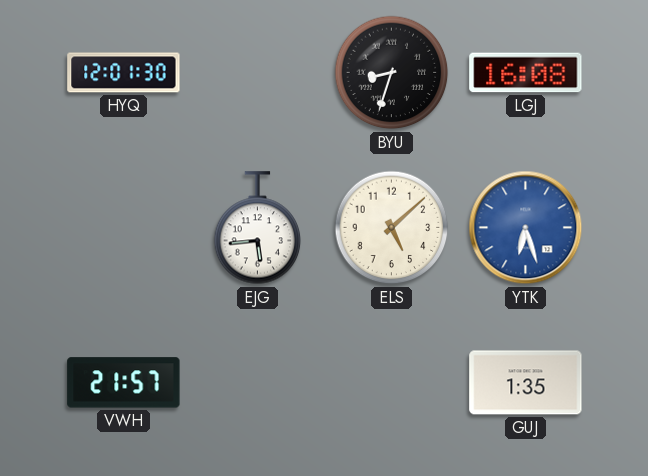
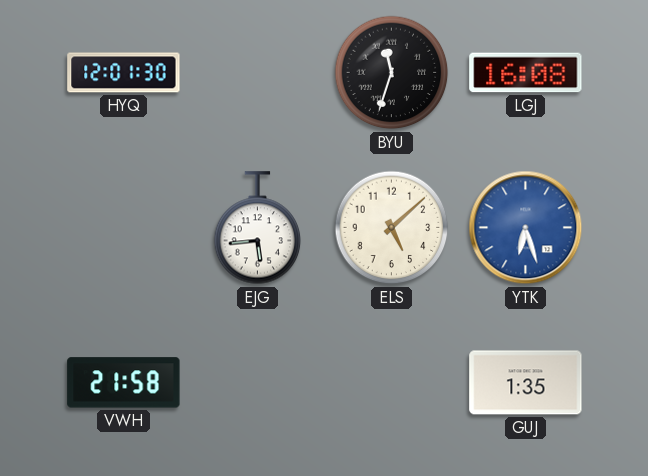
BYU: 8:33 -> 11:33
VWH: 21:57 -> 21:58
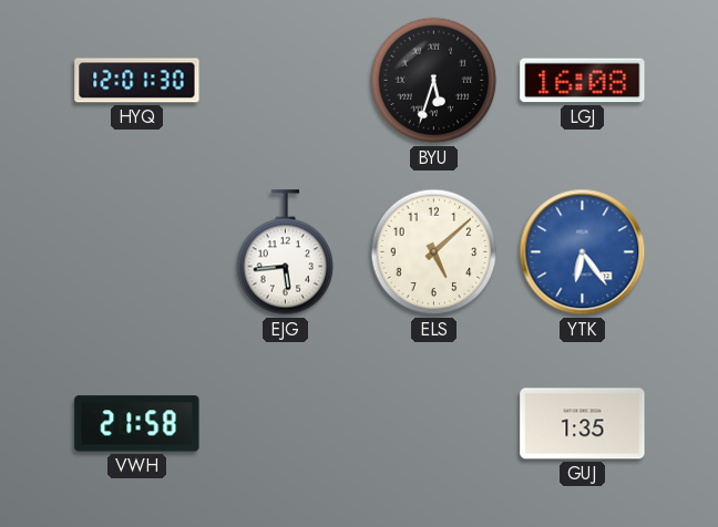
BYU: 11:33 -> 5:33
YTK: 6:27 -> 6:24
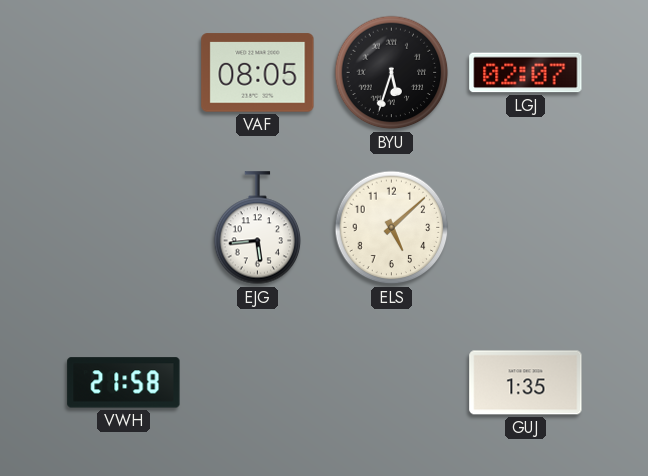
HYQ: 12:01 -> none
VAF: none -> 08:05
LGJ: 16:08 -> 02:07
YTK: 6:24 -> none
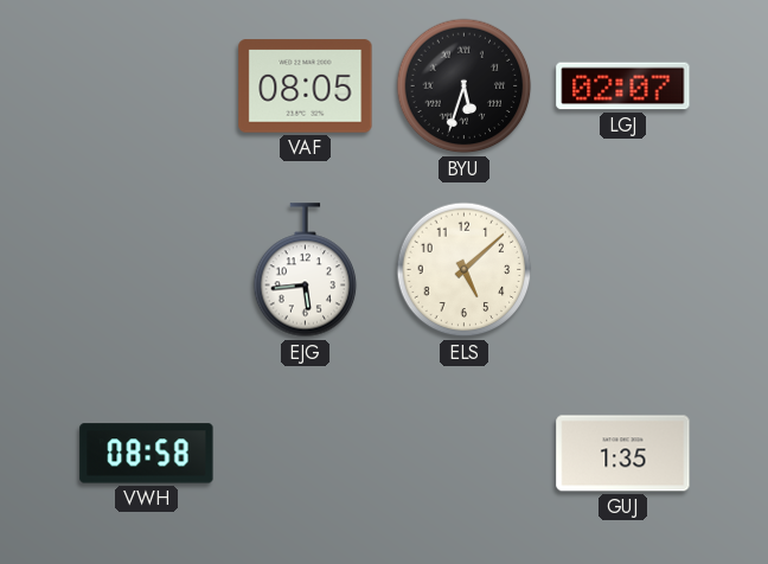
VWH: 21:58 -> 08:58
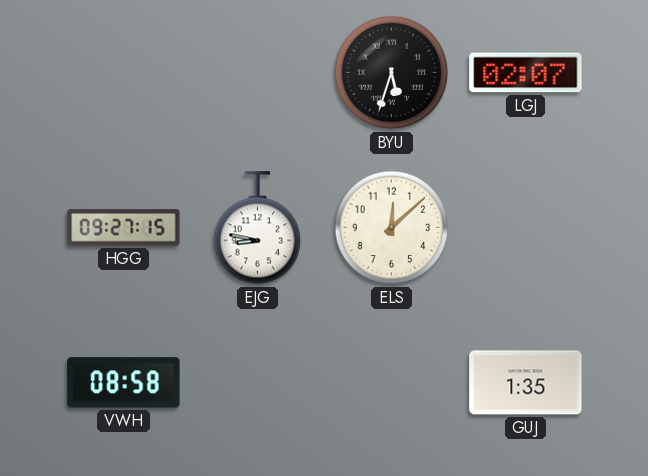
VAF: 08:05 -> none
HGG: none -> 09:27
EJG: 5:44 -> 8:47
ELS: 5:08 -> 12:08
